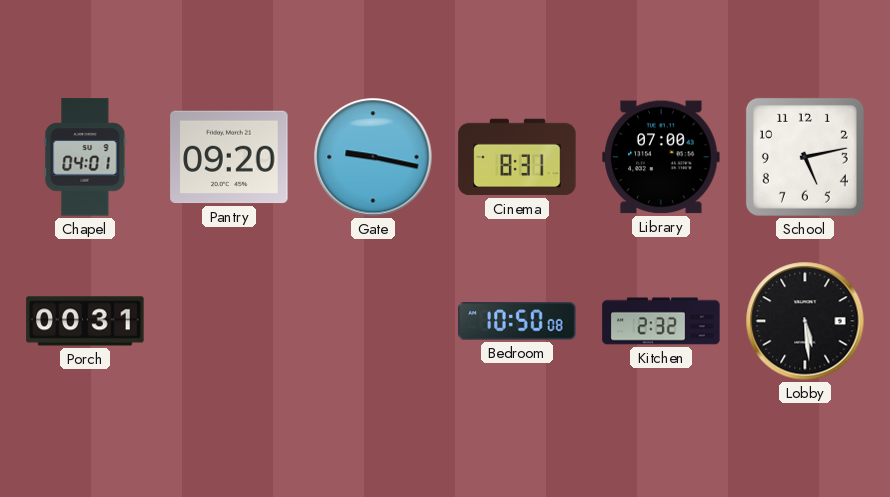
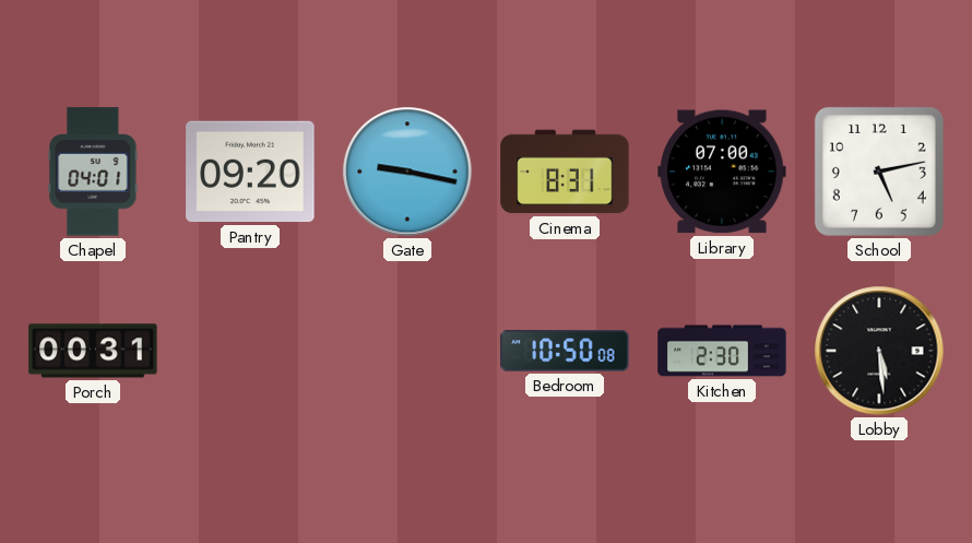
Kitchen: 2:32 -> 2:30
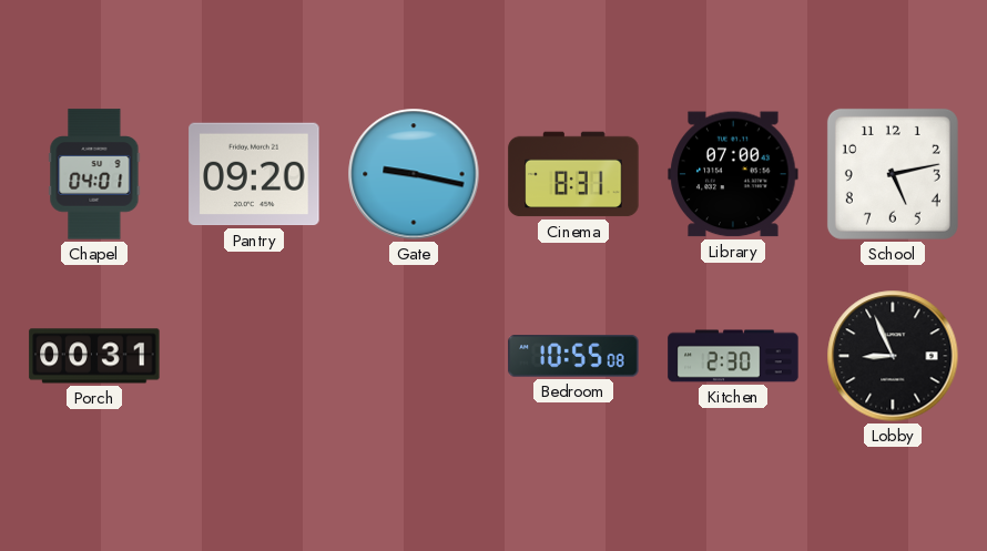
Bedroom: 10:50 -> 10:55
Lobby: 5:29 -> 8:56
